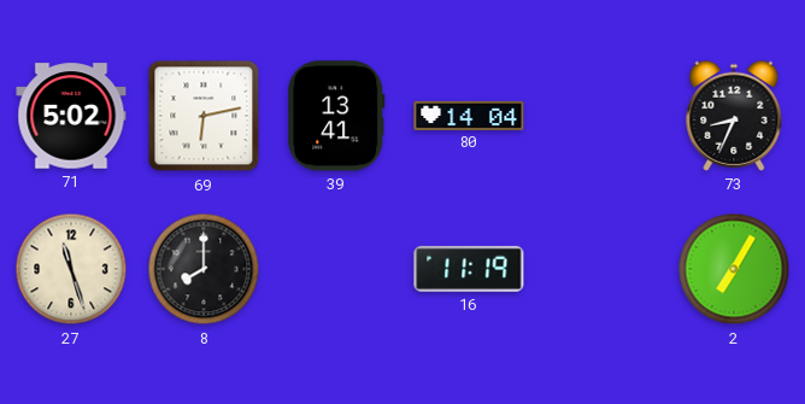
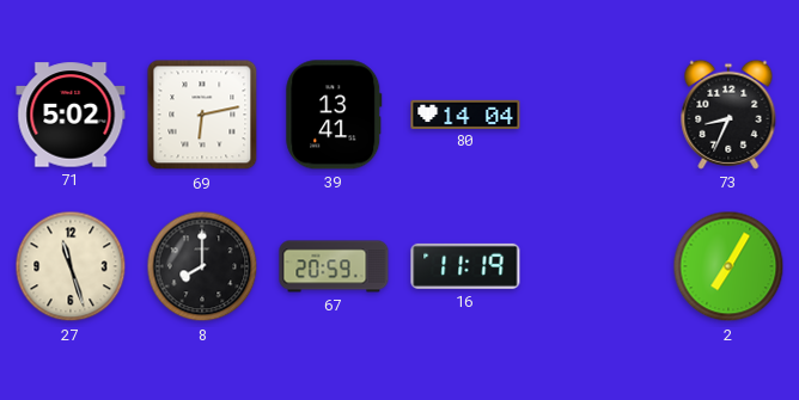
67: none -> 20:59
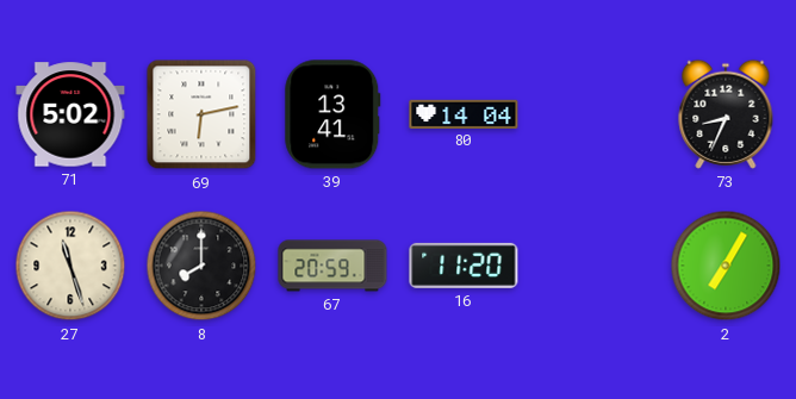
16: 11:19 -> 11:20
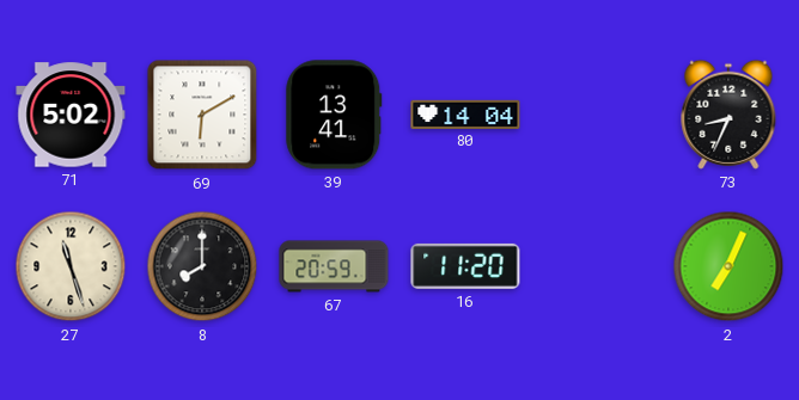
69: 6:13 -> 6:10
2: 7:05 -> 7:04
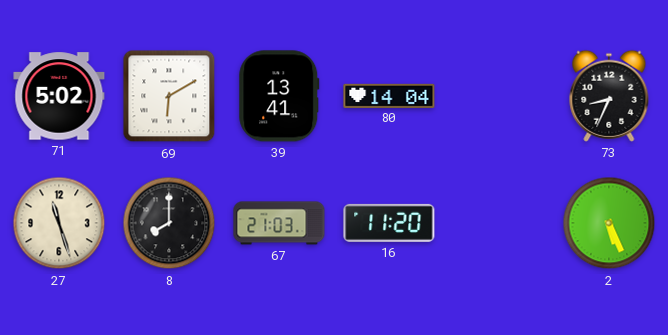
67: 20:59 -> 21:03
2: 7:04 -> 5:26
